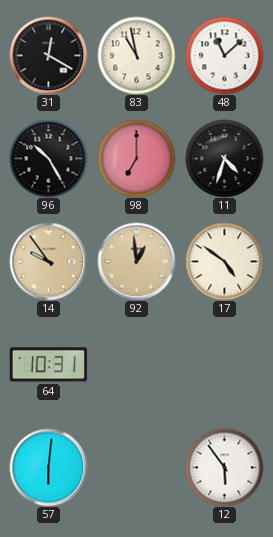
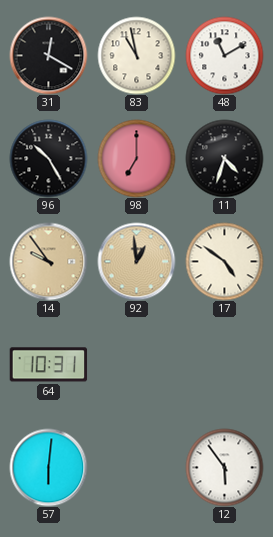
48: 11:08 -> 11:10
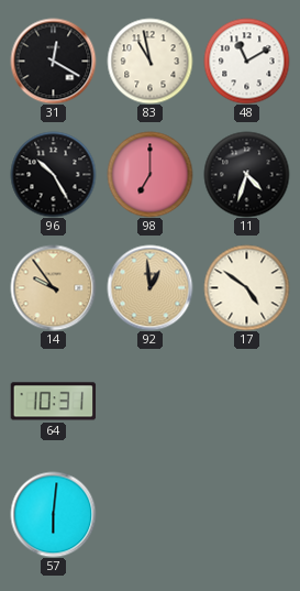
12: 5:54 -> none
